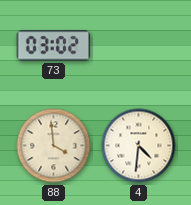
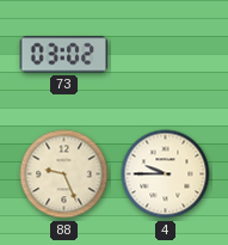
88: 3:59 -> 9:26
4: 4:31 -> 9:45
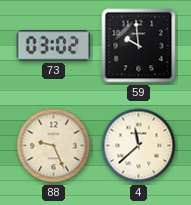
59: none -> 9:59
4: 9:45 -> 11:38
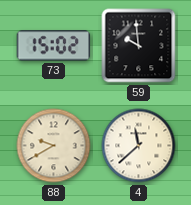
73: 03:02 -> 15:02
88: 9:26 -> 9:40
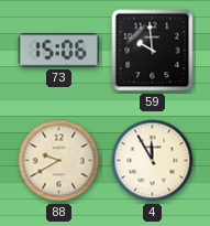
73: 15:02 -> 15:06
4: 11:38 -> 11:55
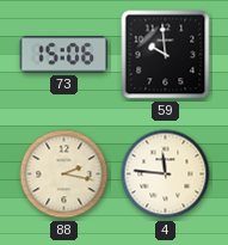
88: 9:40 -> 2:17
4: 11:55 -> 11:46
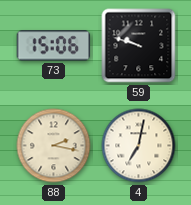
59: 9:59 -> 9:48
4: 11:46 -> 7:02
